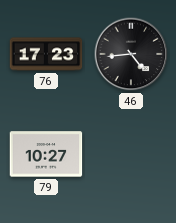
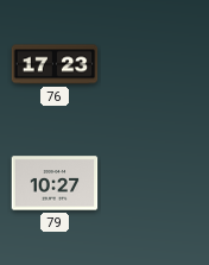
46: 4:44 -> none
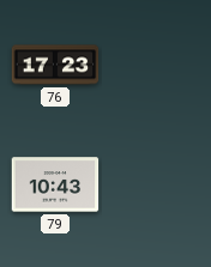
79: 10:27 -> 10:43
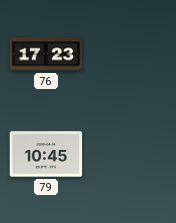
79: 10:43 -> 10:45
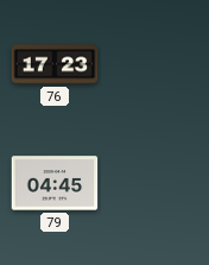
79: 10:45 -> 04:45
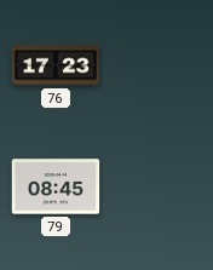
79: 04:45 -> 08:45
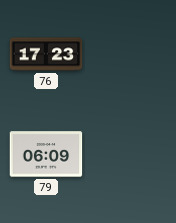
79: 08:45 -> 06:09
